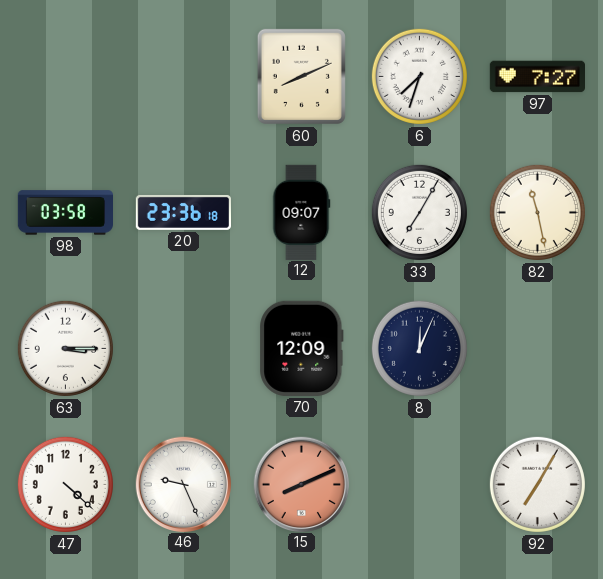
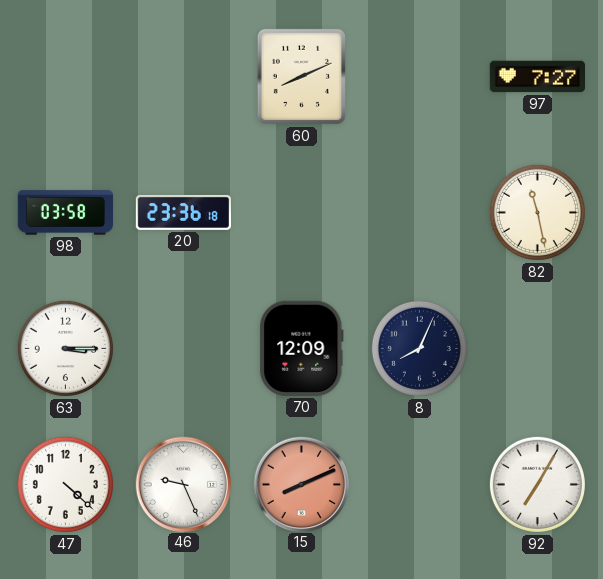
6: 7:33 -> none
12: 09:07 -> none
33: 7:05 -> none
8: 12:04 -> 8:04
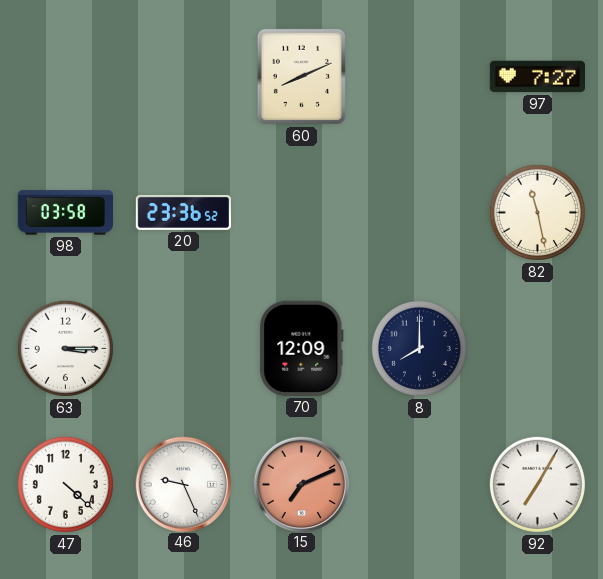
20: 23:36:18 -> 23:36:52
8: 8:04 -> 8:00
15: 8:11 -> 7:11
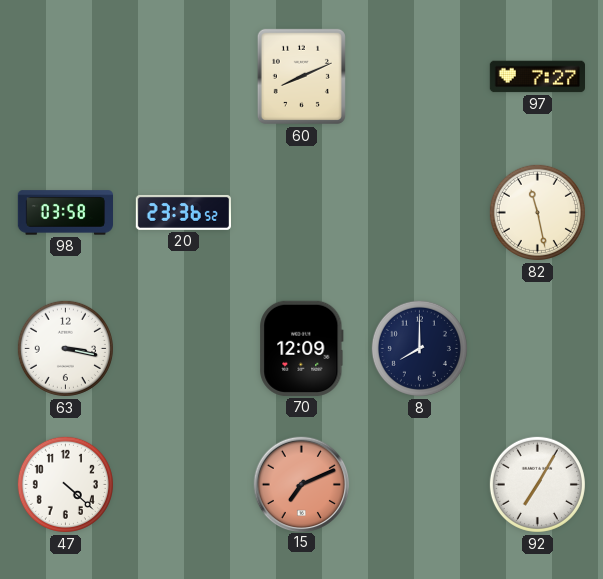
63: 3:15 -> 3:17
46: 9:26 -> none
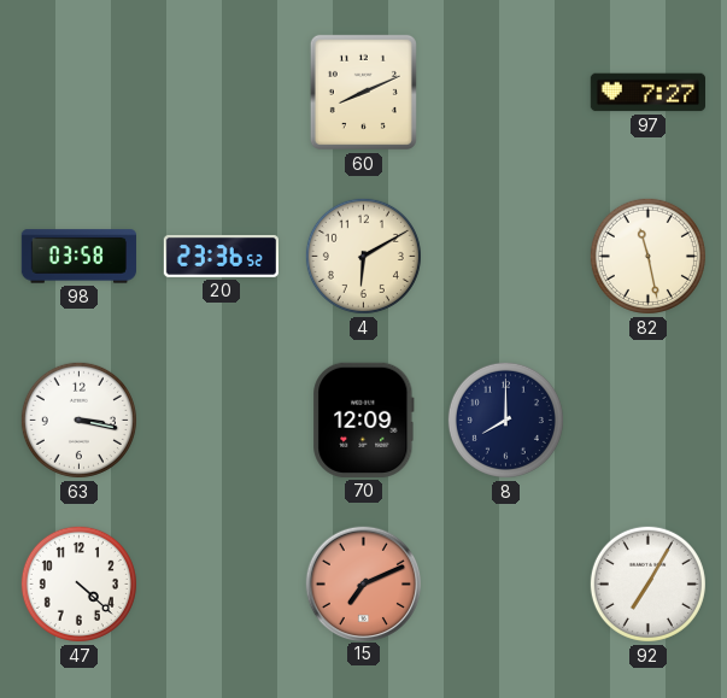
4: none -> 6:10
